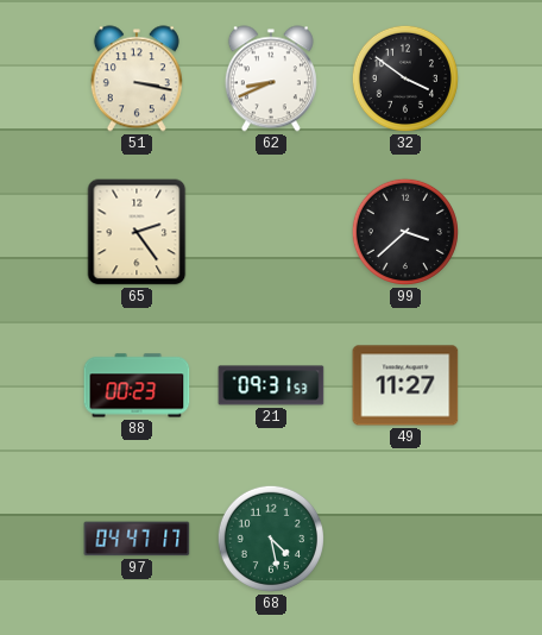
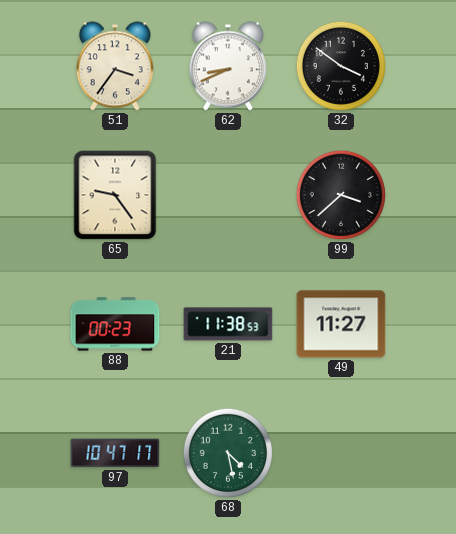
51: 3:17 -> 3:36
65: 2:24 -> 9:24
21: 09:31 -> 11:38
97: 04:47 -> 10:47
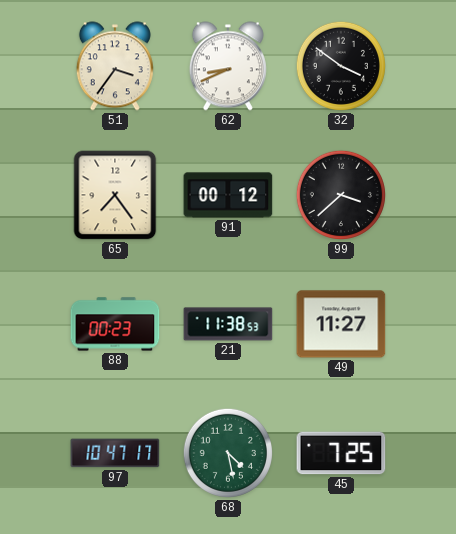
65: 9:24 -> 7:24
91: none -> 00:12
45: none -> 7:25
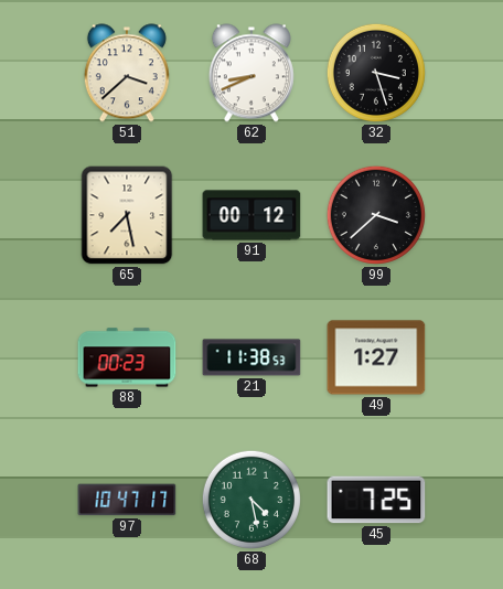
51: 3:36 -> 3:38
32: 3:51 -> 3:27
65: 7:24 -> 7:28
49: 11:27 -> 1:27
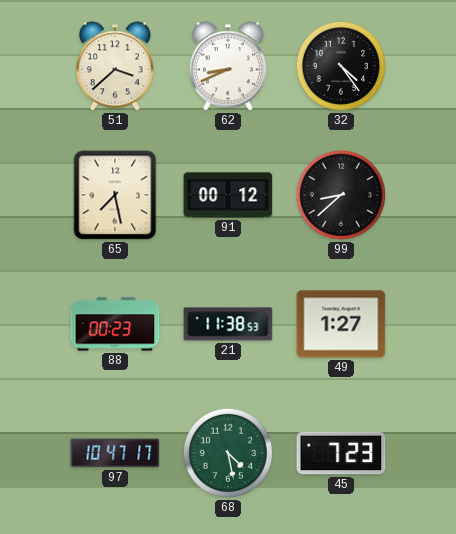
32: 3:27 -> 4:24
99: 3:38 -> 8:38
45: 7:25 -> 7:23
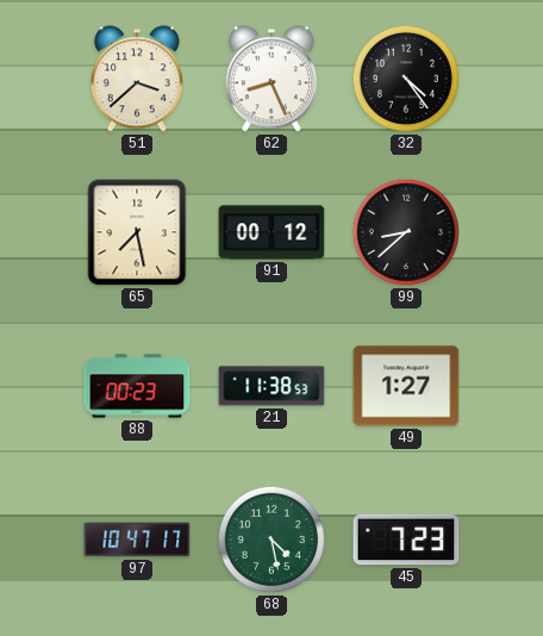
62: 8:41 -> 8:26
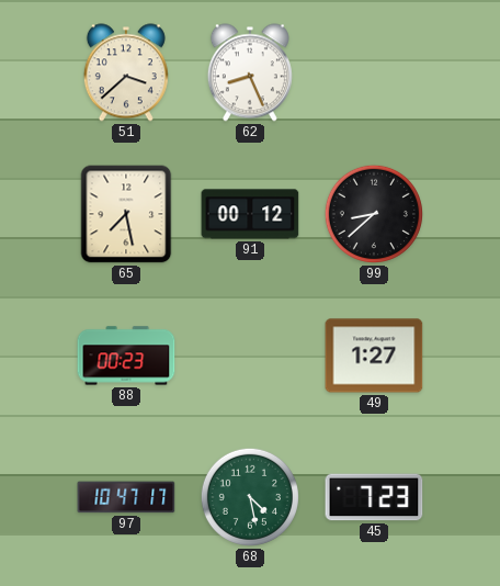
32: 4:24 -> none
21: 11:38 -> none
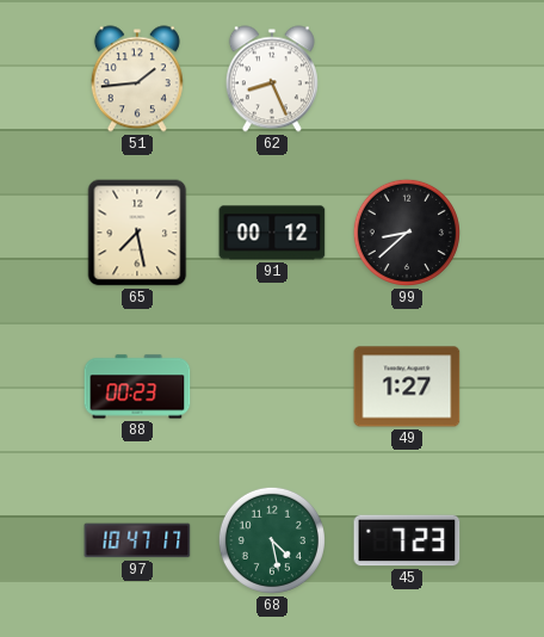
51: 3:38 -> 1:44
